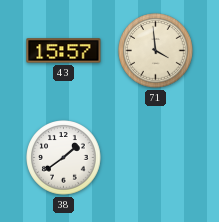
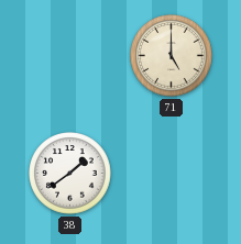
43: 15:57 -> none
71: 3:59 -> 5:00
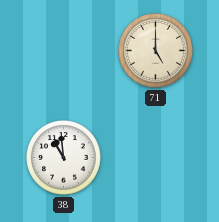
38: 1:39 -> 10:59
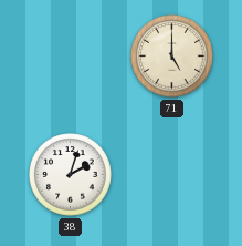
38: 10:59 -> 2:03
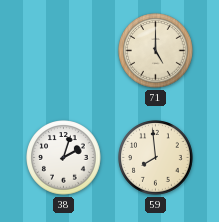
59: none -> 7:59
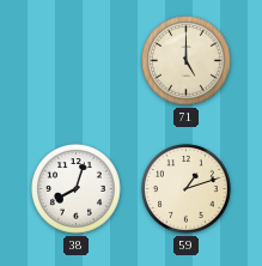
38: 2:03 -> 8:03
59: 7:59 -> 1:12
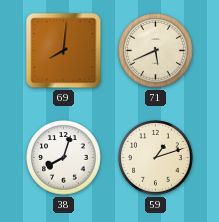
69: none -> 8:01
71: 5:00 -> 5:41
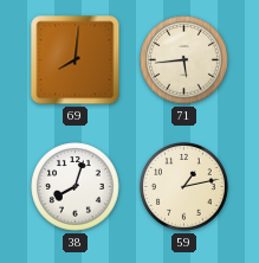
71: 5:41 -> 5:44
59: 1:12 -> 1:13
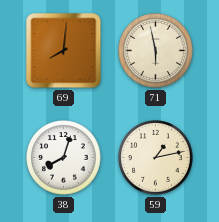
71: 5:44 -> 5:58
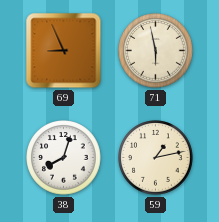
69: 8:01 -> 8:56
